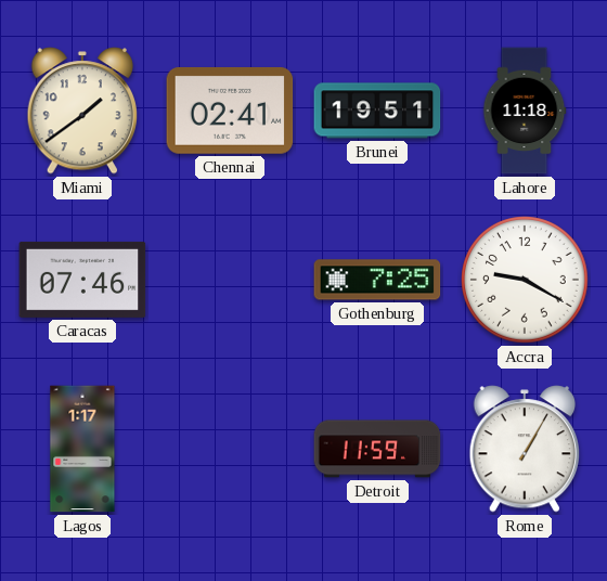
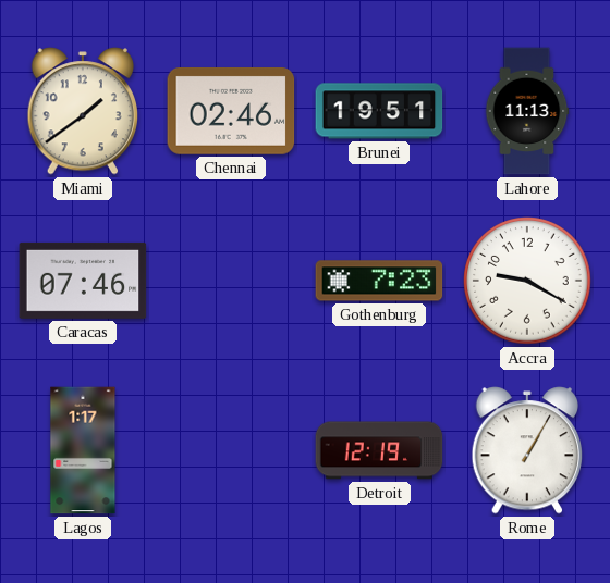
Chennai: 02:41 -> 02:46
Lahore: 11:18 -> 11:13
Gothenburg: 7:25 -> 7:23
Detroit: 11:59 -> 12:19
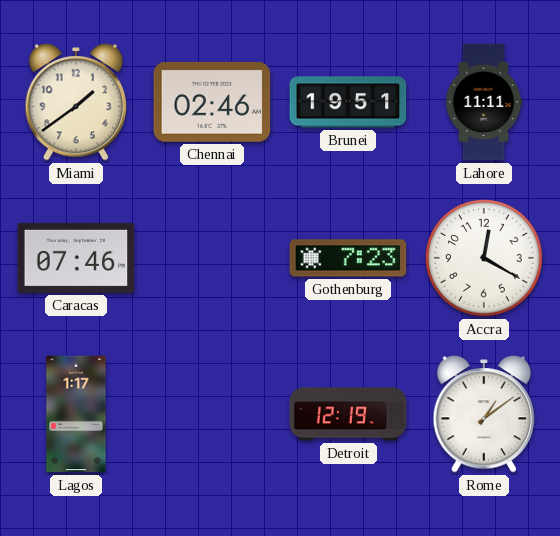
Lahore: 11:13 -> 11:11
Accra: 9:20 -> 12:20
Rome: 1:05 -> 1:09
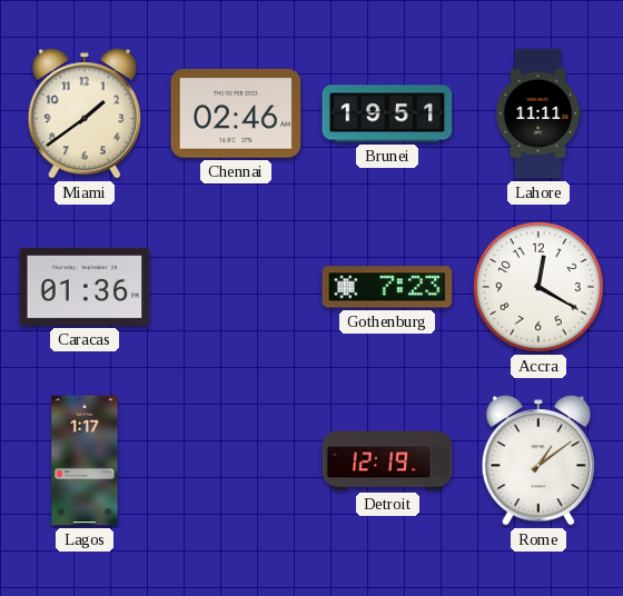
Caracas: 07:46 -> 01:36
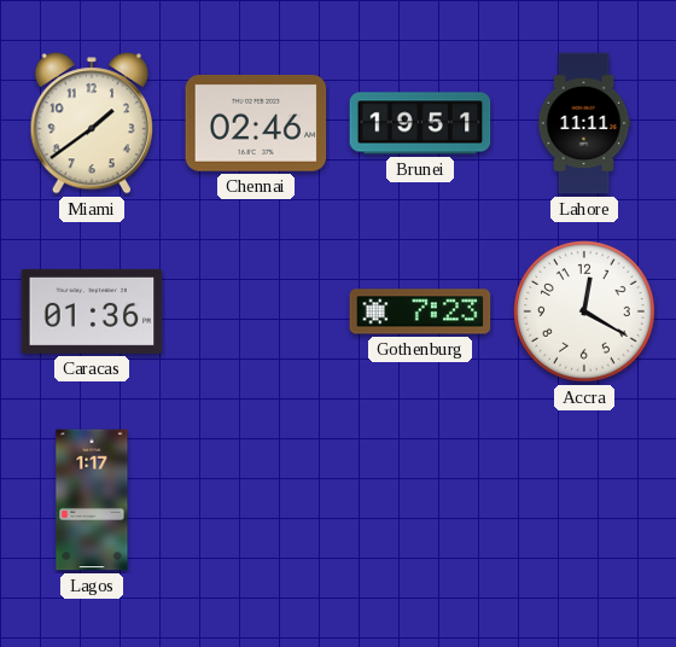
Detroit: 12:19 -> none
Rome: 1:09 -> none
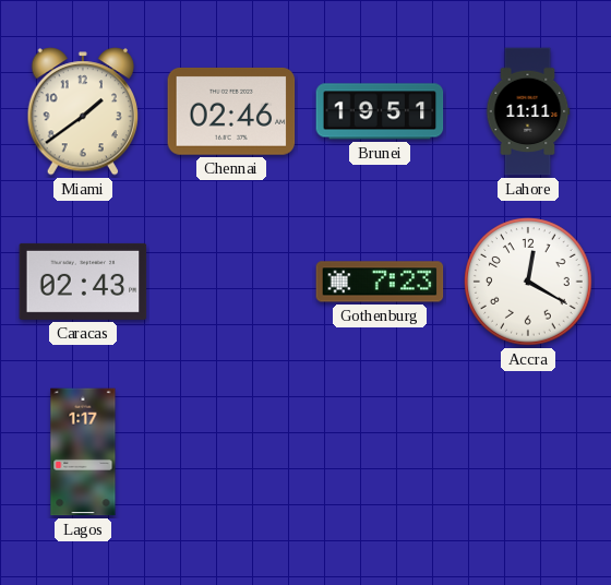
Caracas: 01:36 -> 02:43
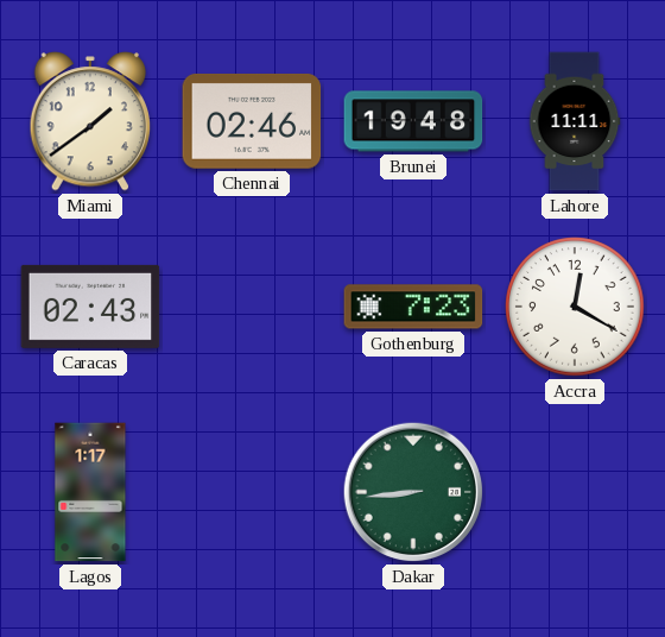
Brunei: 19:51 -> 19:48
Dakar: none -> 8:44
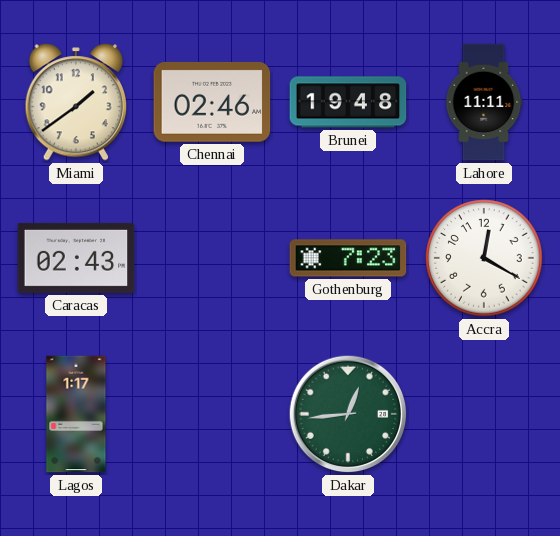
Dakar: 8:44 -> 12:44
